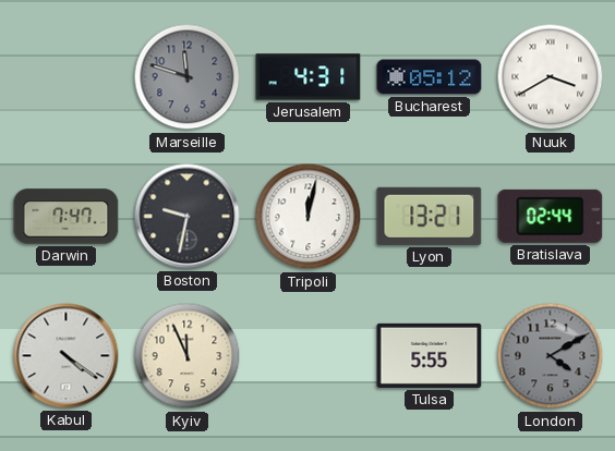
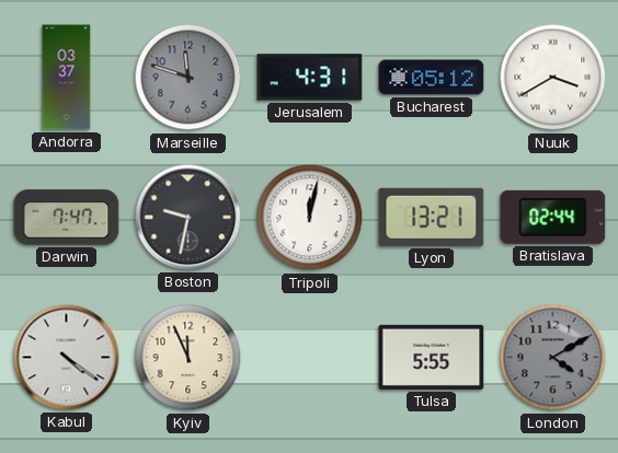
Andorra: none -> 03:37
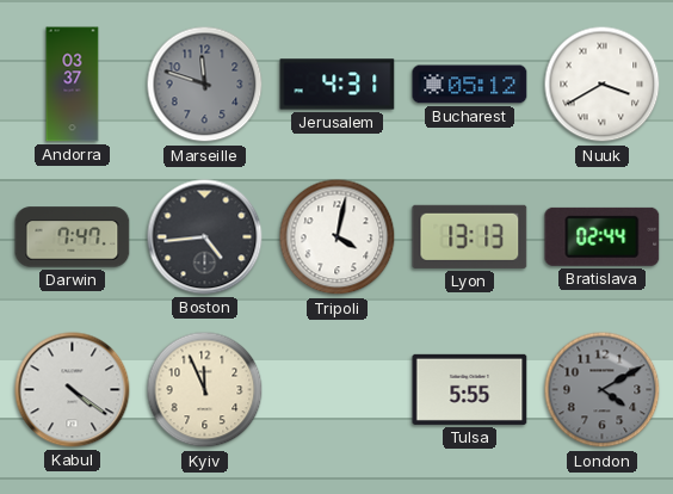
Boston: 9:32 -> 4:44
Tripoli: 12:02 -> 4:02
Lyon: 13:21 -> 13:13
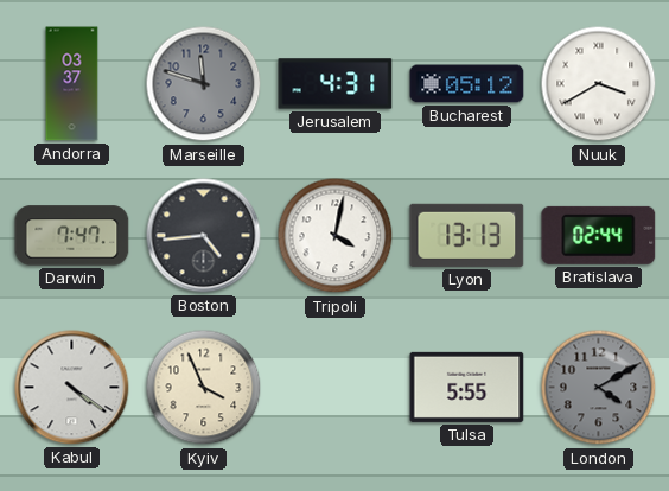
Kyiv: 11:56 -> 3:56
